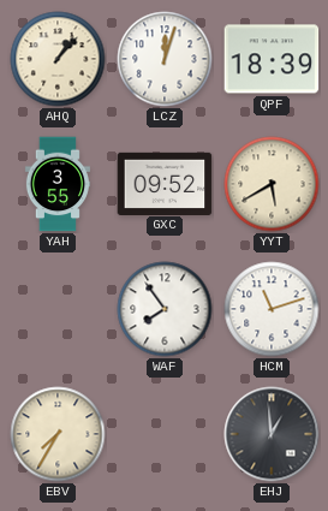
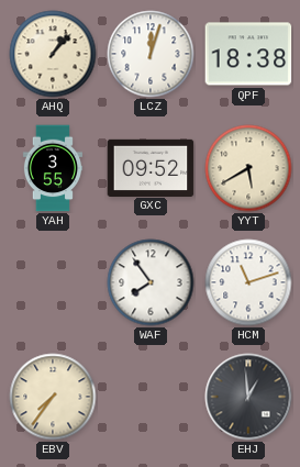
QPF: 18:39 -> 18:38
EBV: 7:35 -> 7:36
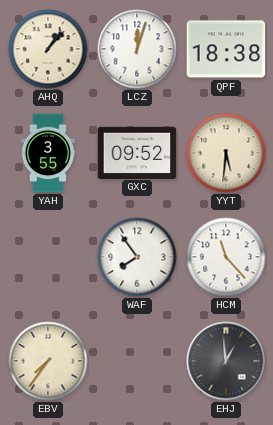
YYT: 5:40 -> 5:31
HCM: 11:12 -> 11:23
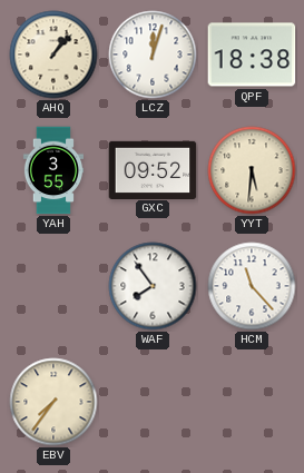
EHJ: 12:59 -> none
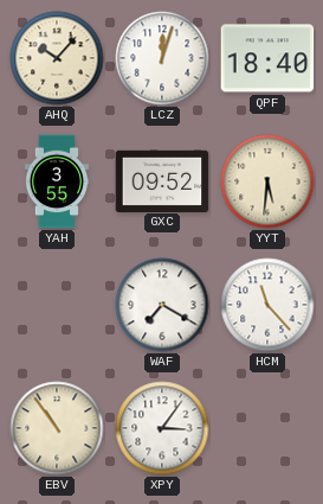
AHQ: 1:07 -> 10:07
QPF: 18:38 -> 18:40
WAF: 7:54 -> 7:20
EBV: 7:36 -> 10:54
XPY: none -> 3:06
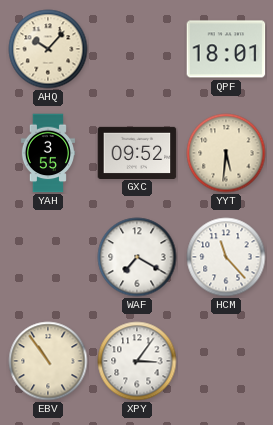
LCZ: 12:03 -> none
QPF: 18:40 -> 18:01
